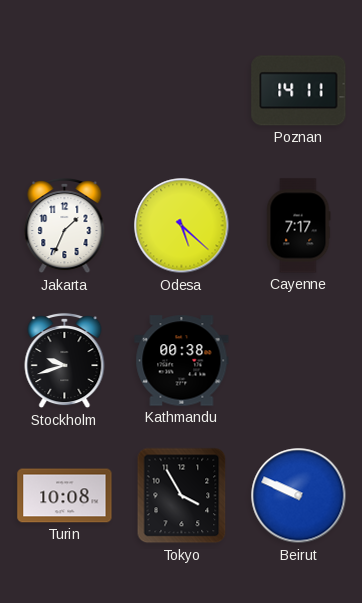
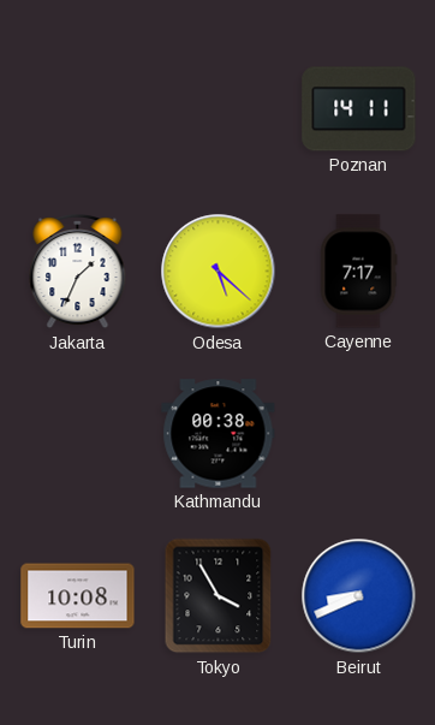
Stockholm: 9:42 -> none
Beirut: 9:49 -> 8:41
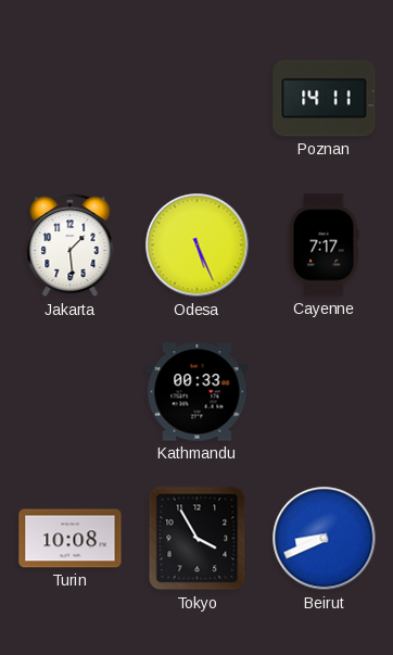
Jakarta: 1:34 -> 1:29
Odesa: 5:22 -> 5:26
Kathmandu: 00:38 -> 00:33
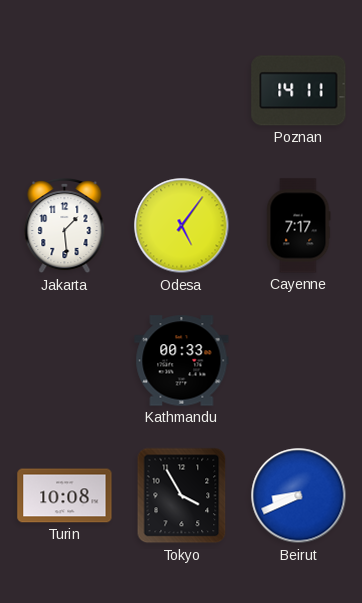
Odesa: 5:26 -> 5:06
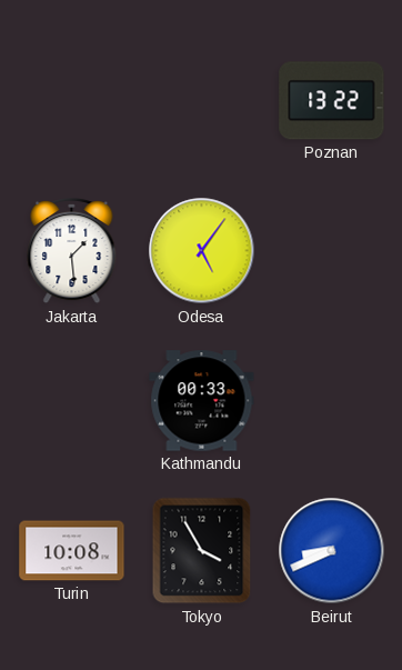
Poznan: 14:11 -> 13:22
Cayenne: 7:17 -> none
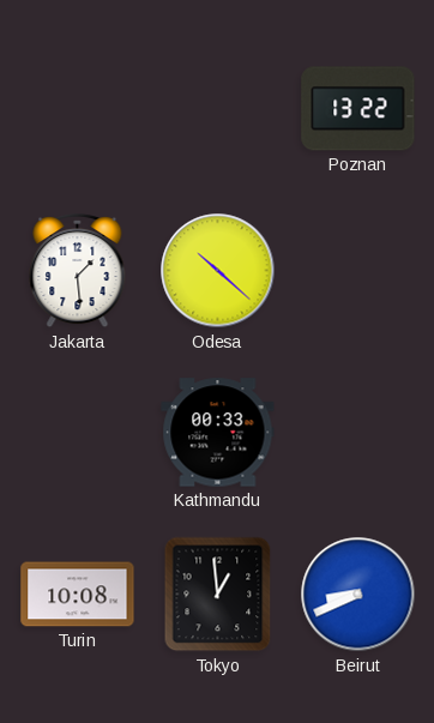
Odesa: 5:06 -> 10:22
Tokyo: 3:55 -> 12:59
